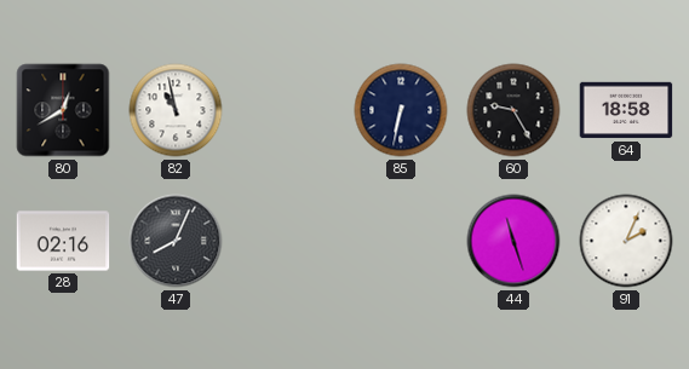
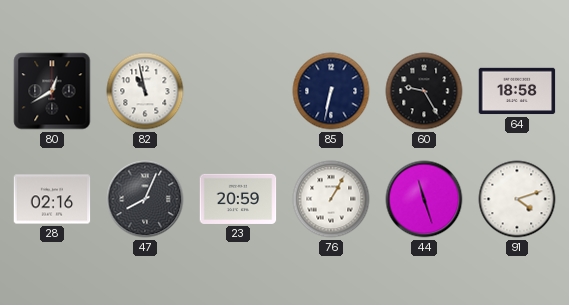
23: none -> 20:59
76: none -> 1:05
91: 2:04 -> 4:12
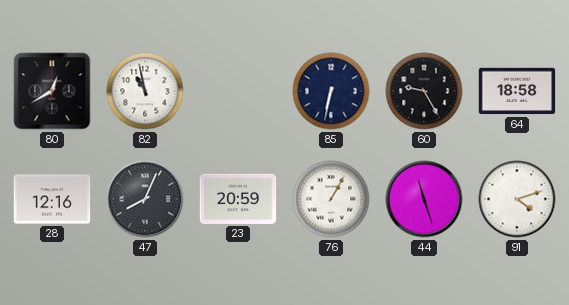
28: 02:16 -> 12:16
